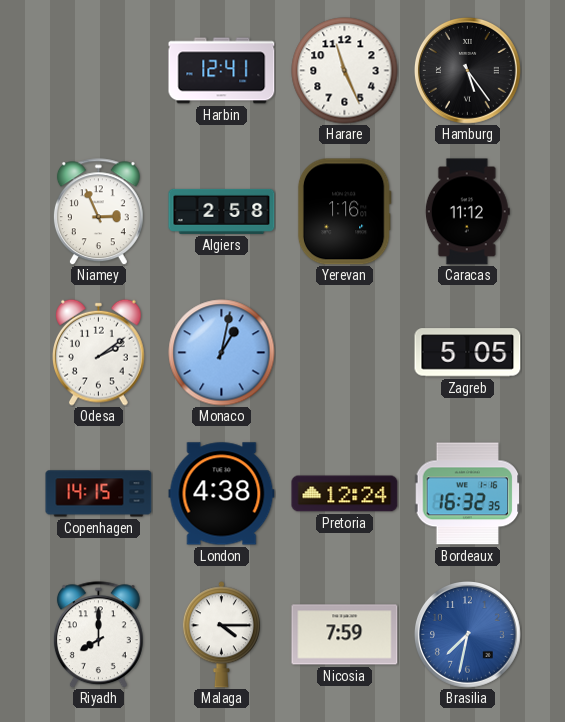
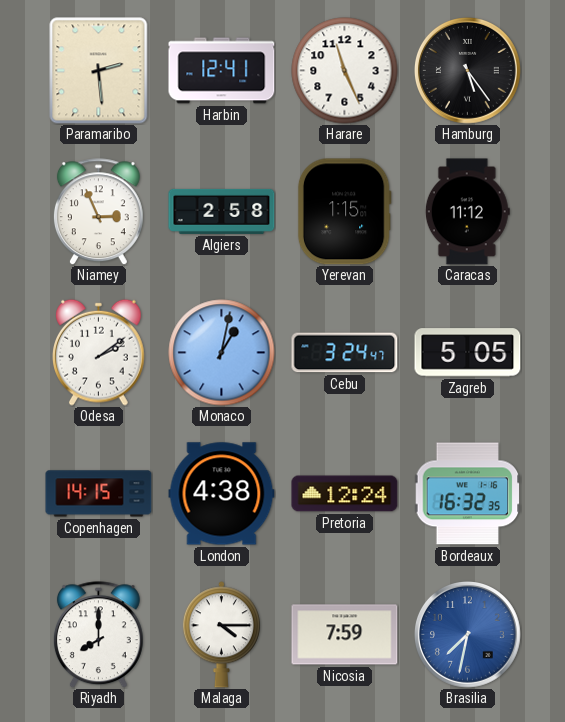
Paramaribo: none -> 2:29
Yerevan: 1:16 -> 1:15
Cebu: none -> 3:24
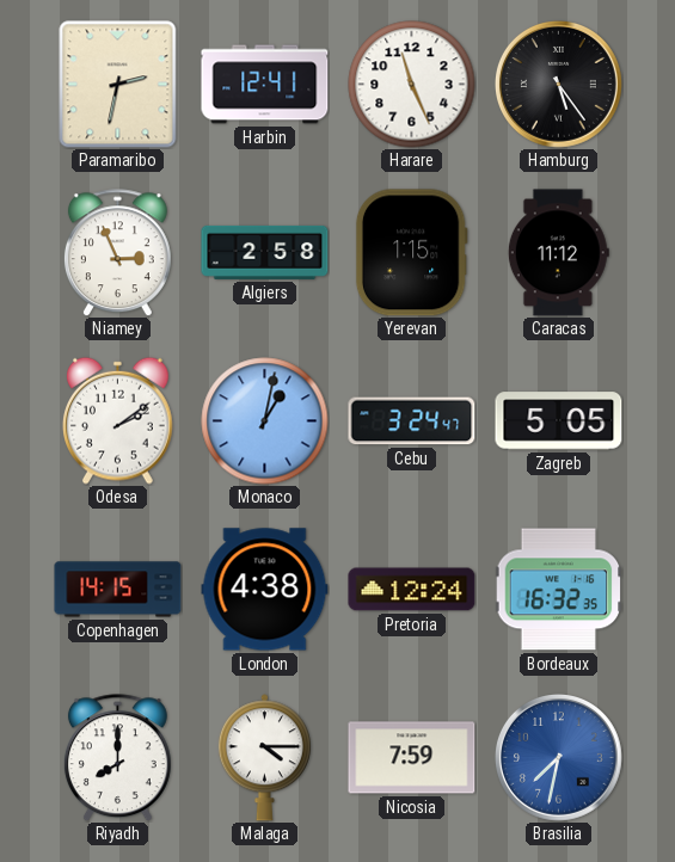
Paramaribo: 2:29 -> 2:32
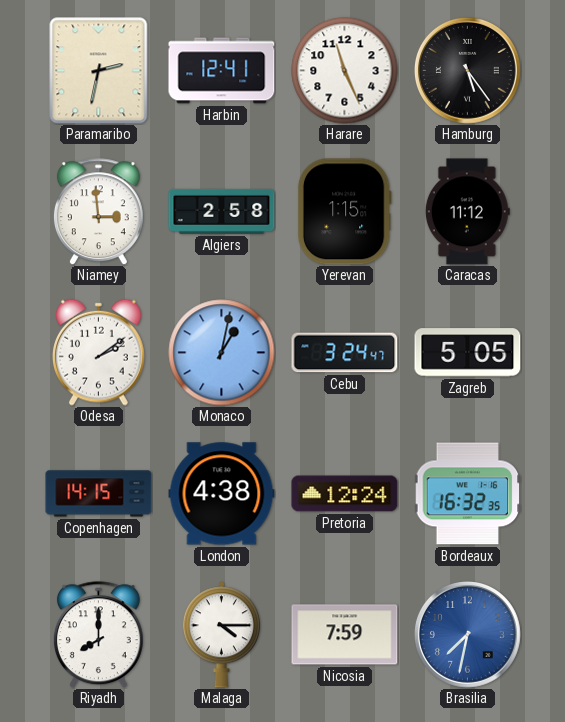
Niamey: 2:56 -> 2:59
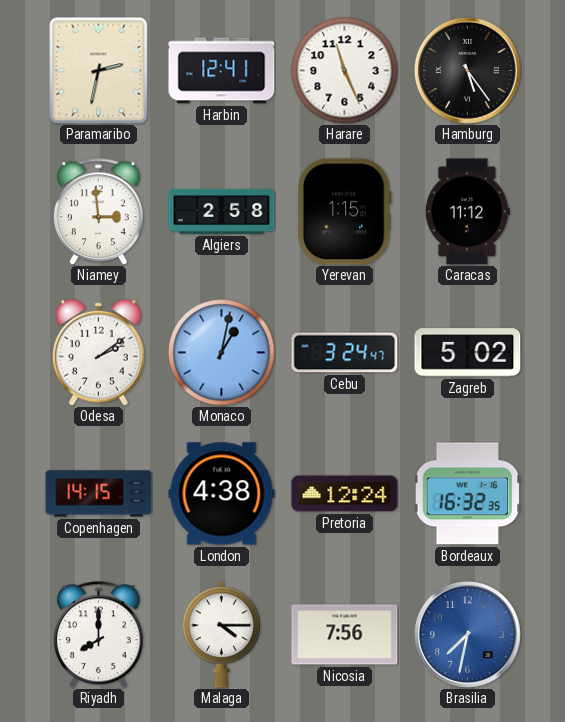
Zagreb: 5:05 -> 5:02
Nicosia: 7:59 -> 7:56
